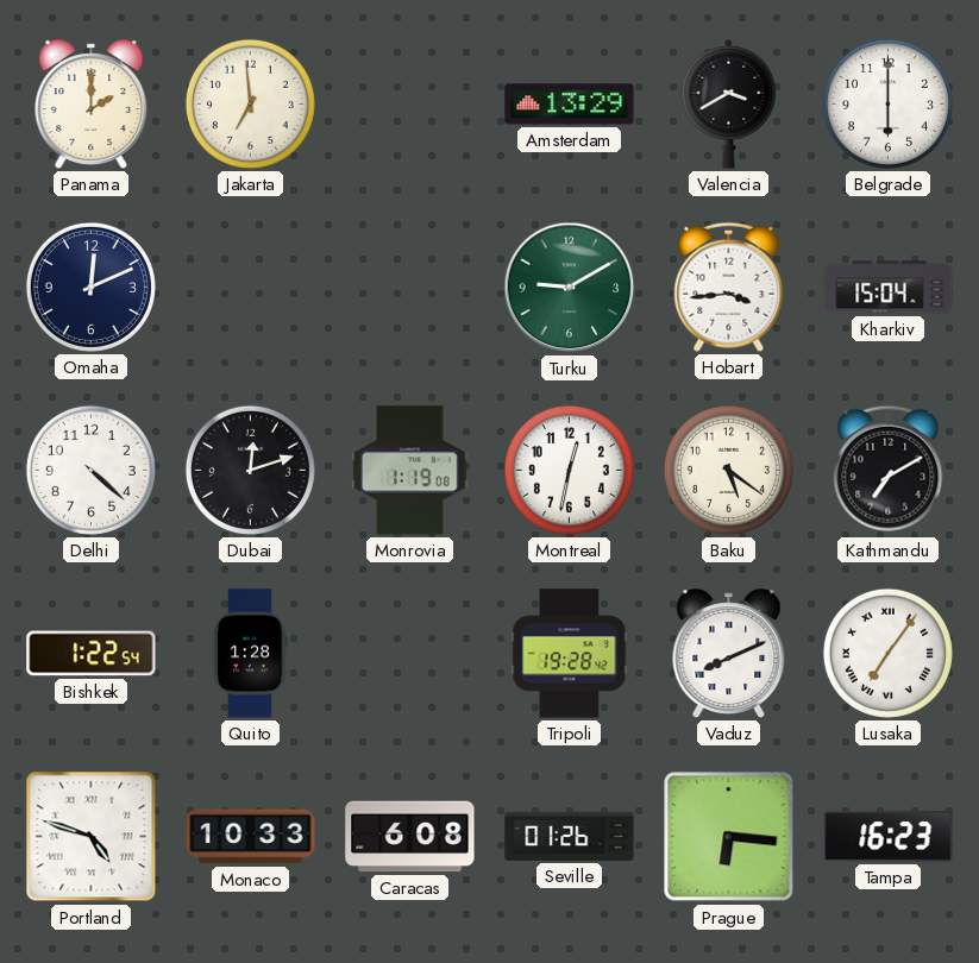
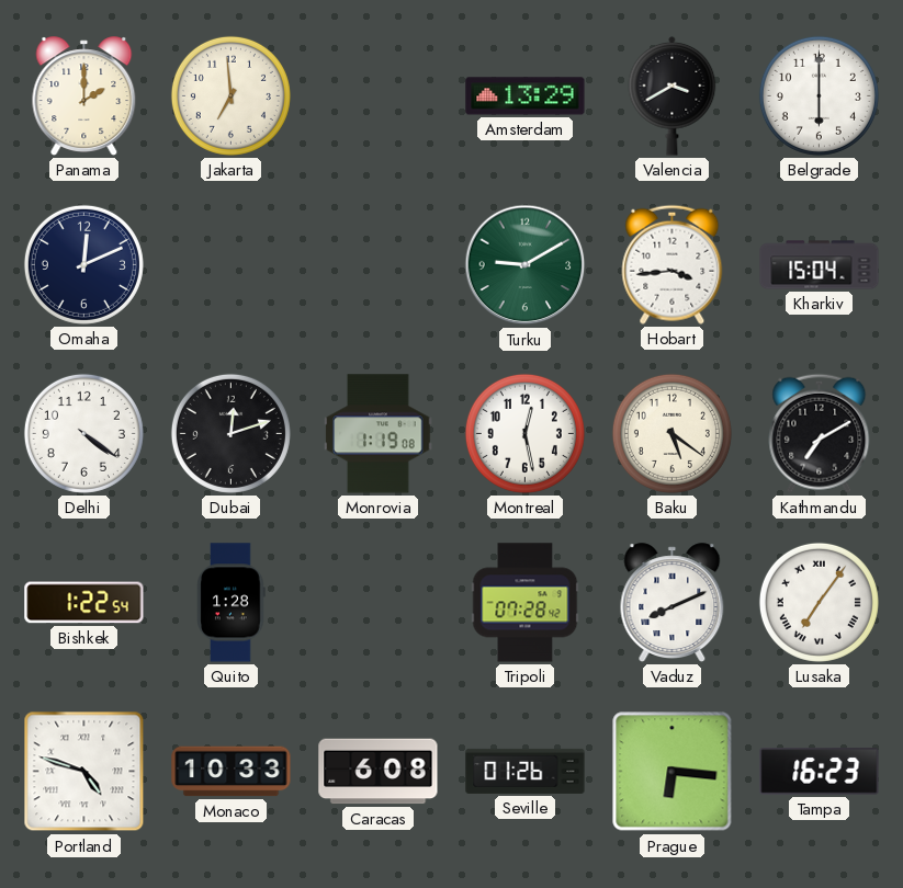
Delhi: 4:22 -> 4:21
Montreal: 12:32 -> 12:28
Tripoli: 19:28 -> 07:28
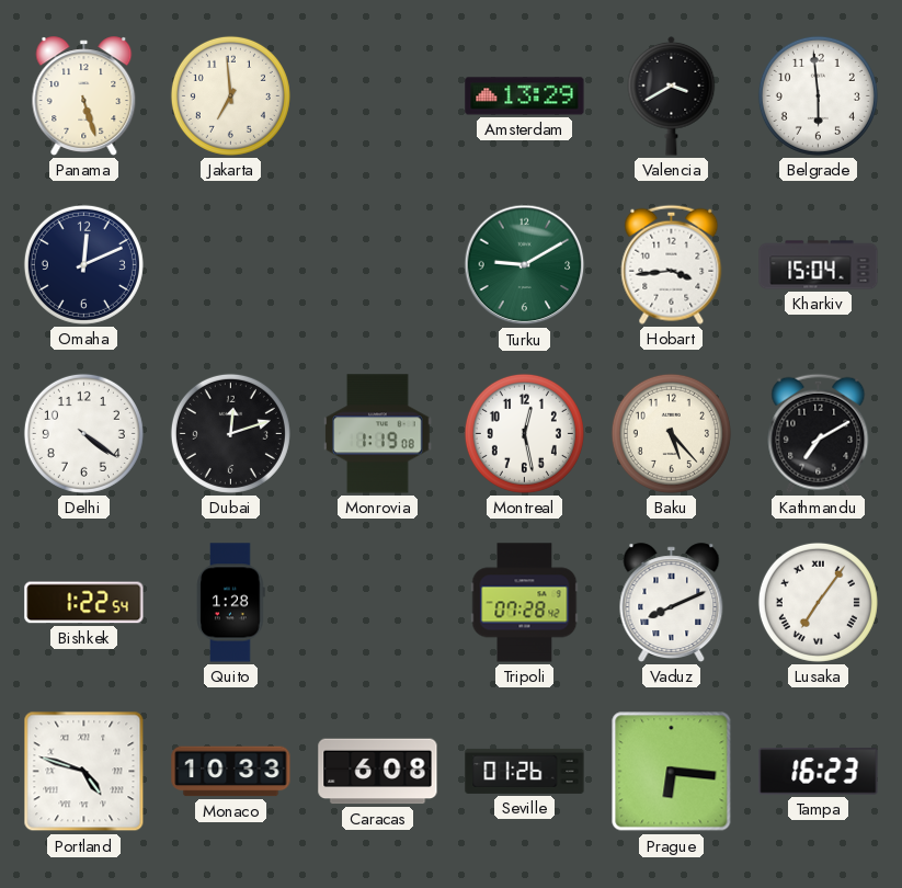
Panama: 2:00 -> 5:27
Belgrade: 6:00 -> 5:59
Baku: 5:21 -> 5:23
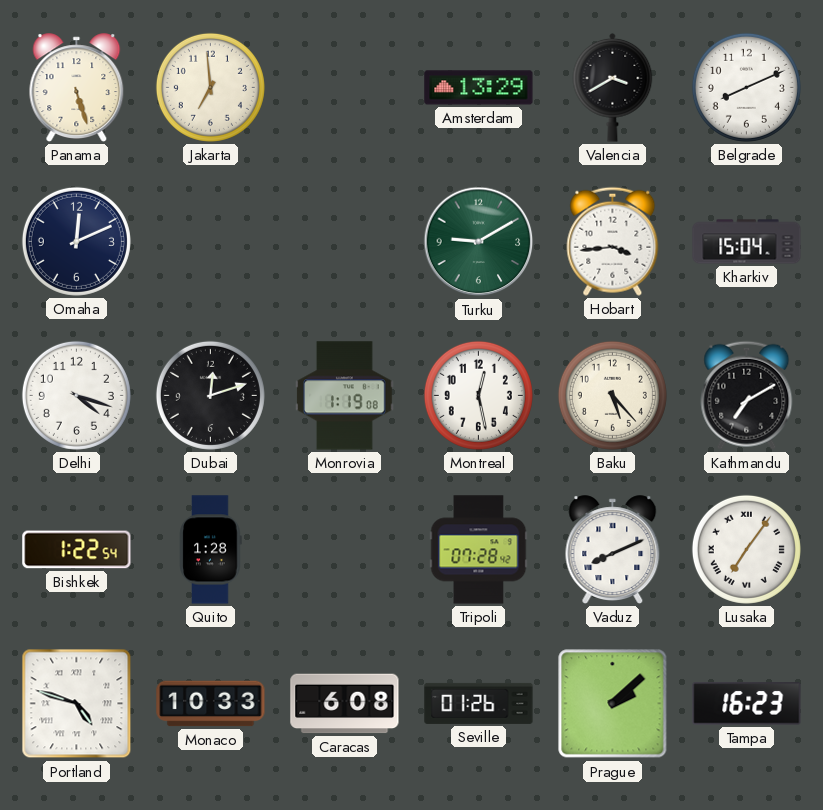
Belgrade: 5:59 -> 8:11
Delhi: 4:21 -> 4:18
Prague: 6:16 -> 2:08
